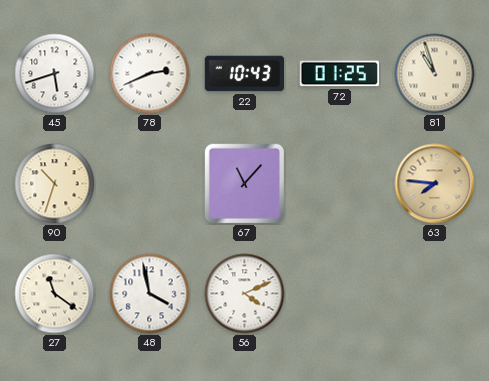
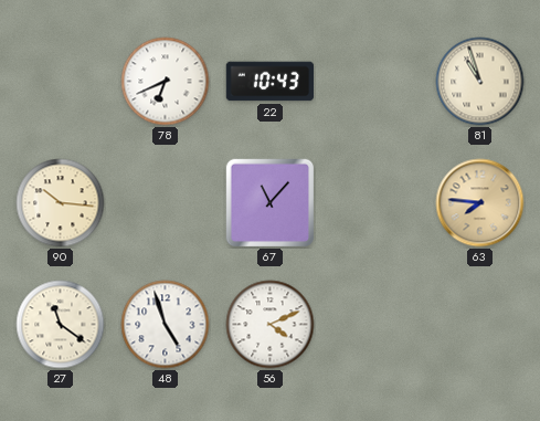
45: 5:42 -> none
78: 2:41 -> 6:41
72: 01:25 -> none
90: 10:33 -> 10:16
48: 3:58 -> 4:57
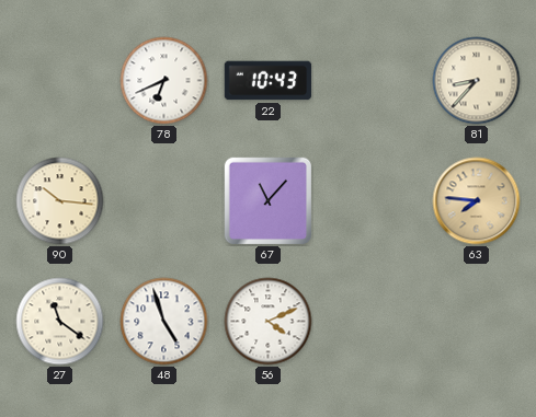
81: 10:57 -> 8:37
